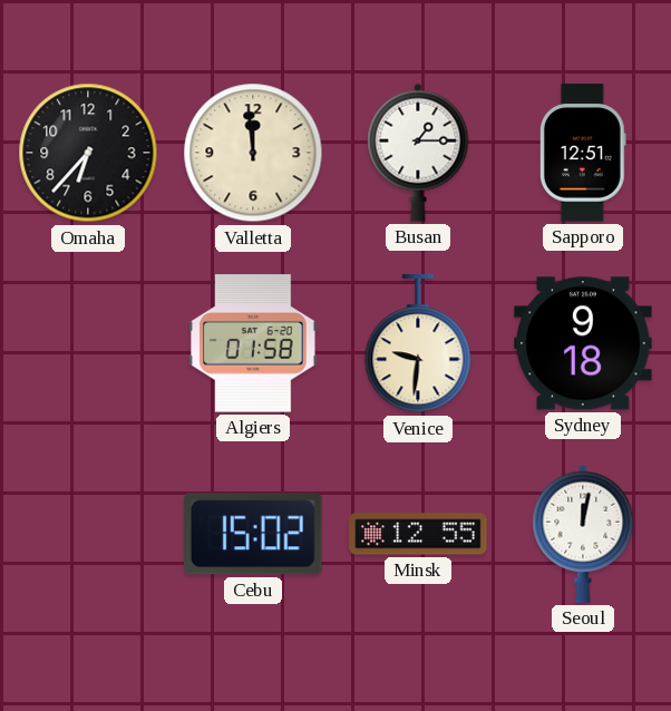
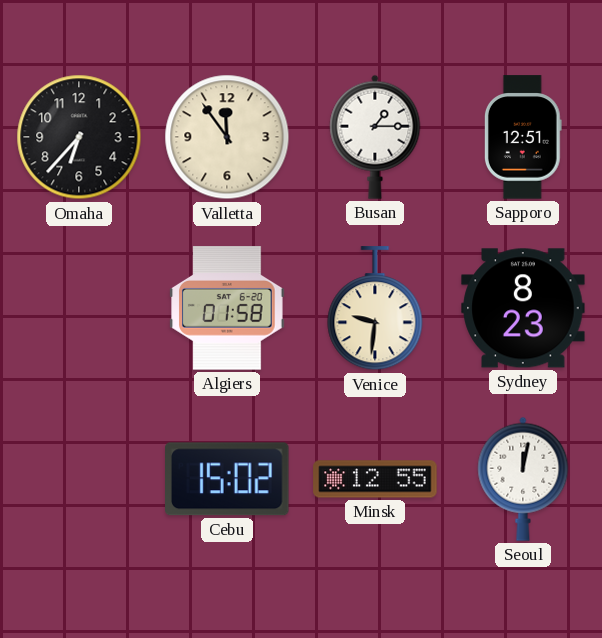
Valletta: 11:59 -> 11:54
Sydney: 9:18 -> 8:23
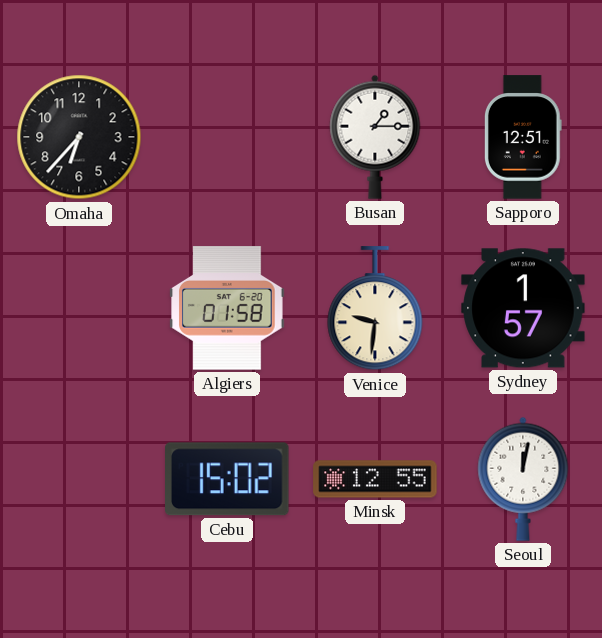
Valletta: 11:54 -> none
Sydney: 8:23 -> 1:57
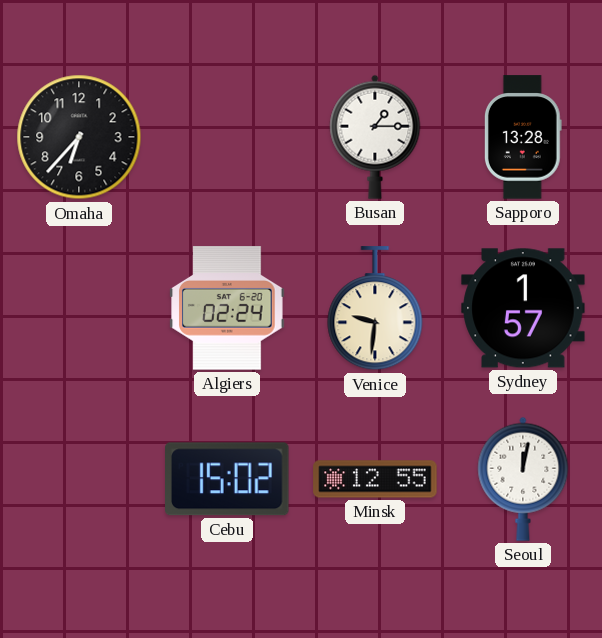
Sapporo: 12:51 -> 13:28
Algiers: 01:58 -> 02:24
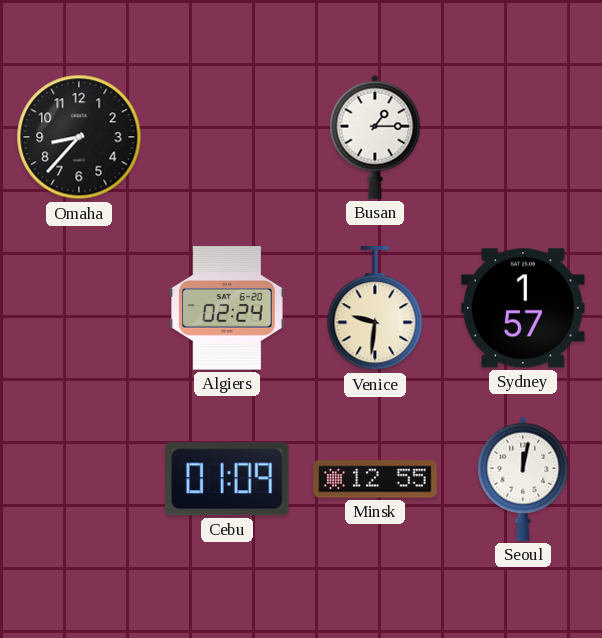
Omaha: 6:37 -> 8:37
Sapporo: 13:28 -> none
Cebu: 15:02 -> 01:09
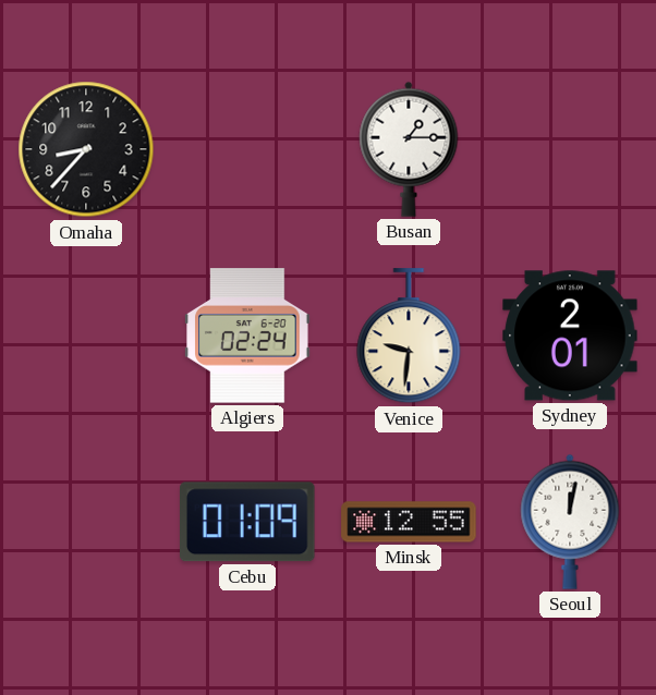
Sydney: 1:57 -> 2:01
